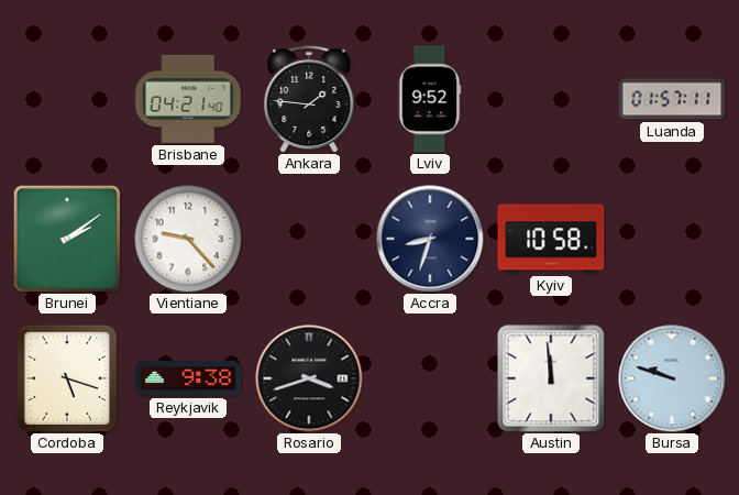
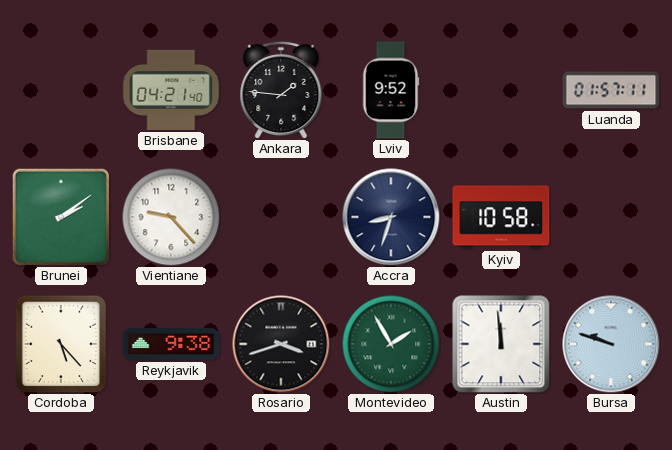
Cordoba: 5:18 -> 5:23
Montevideo: none -> 1:55
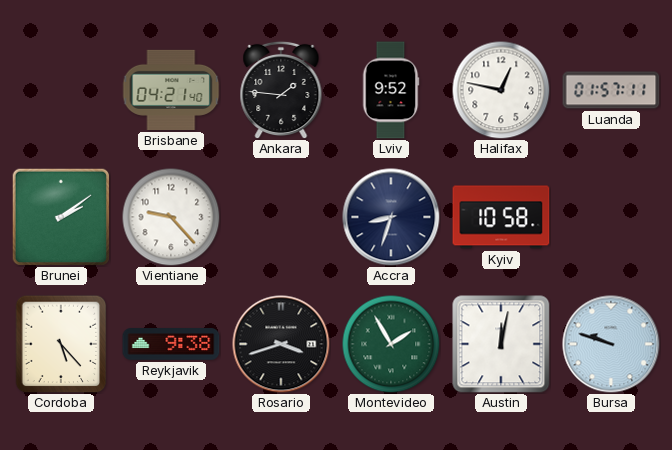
Halifax: none -> 12:47
Austin: 11:59 -> 12:02
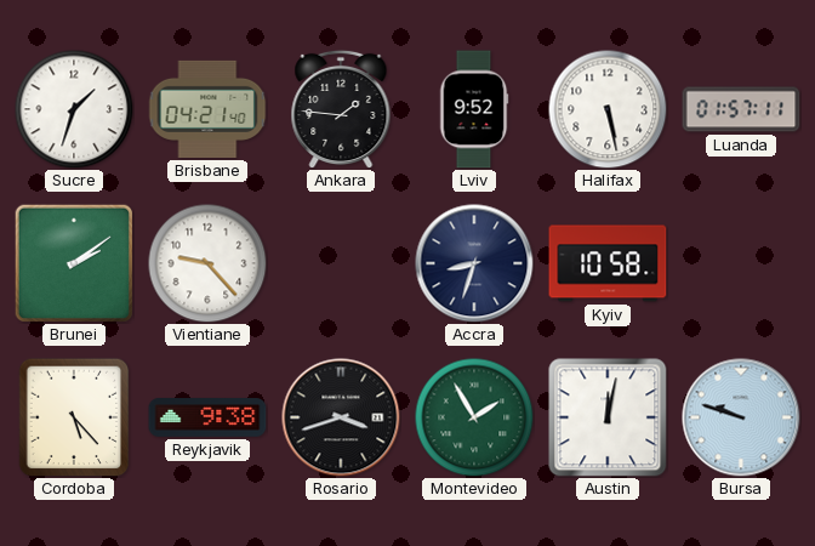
Sucre: none -> 1:33
Halifax: 12:47 -> 5:28
